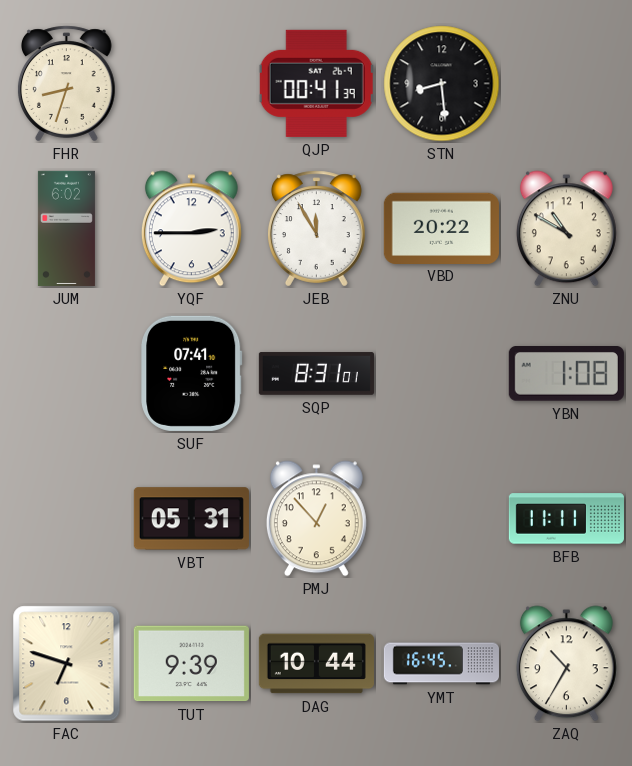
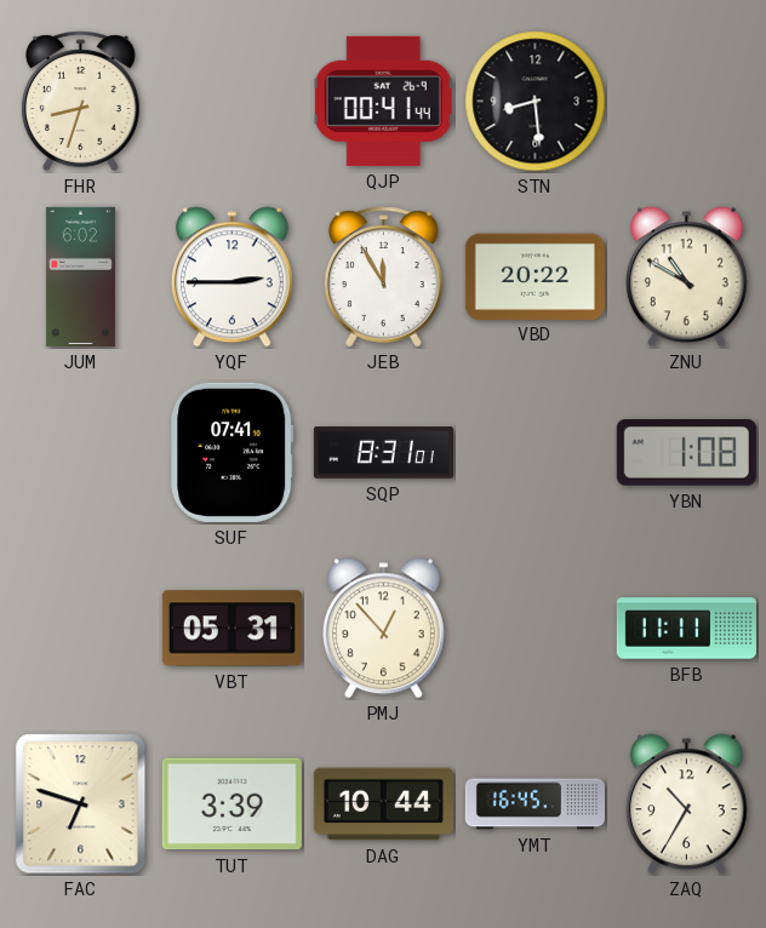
QJP: 00:41:39 -> 00:41:44
TUT: 9:39 -> 3:39
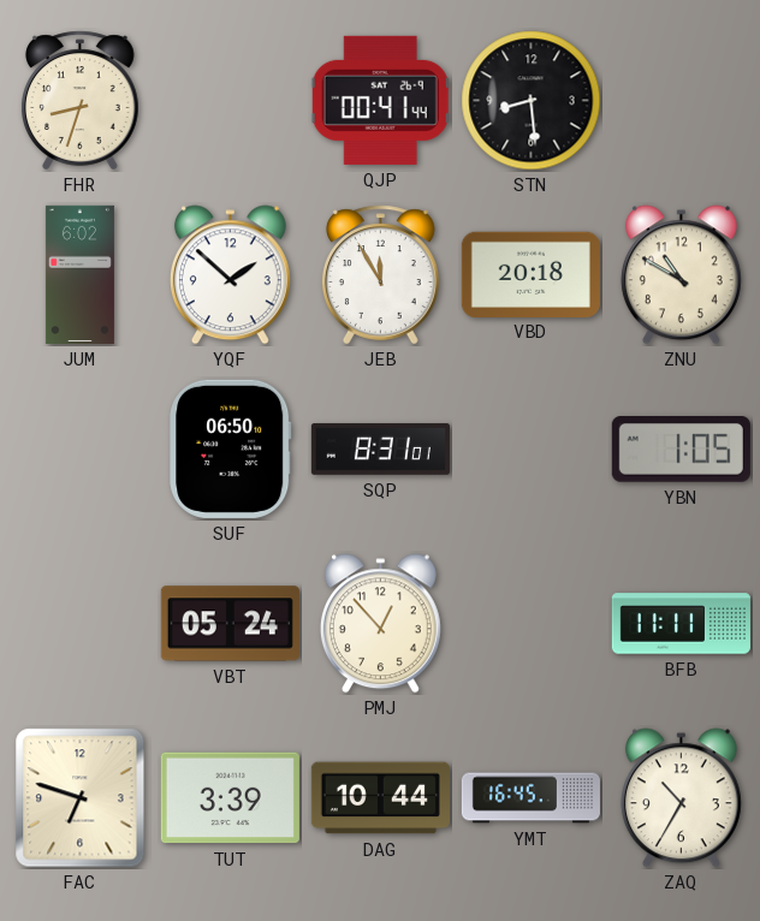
YQF: 2:45 -> 1:52
VBD: 20:22 -> 20:18
SUF: 07:41 -> 06:50
YBN: 1:08 -> 1:05
VBT: 05:31 -> 05:24
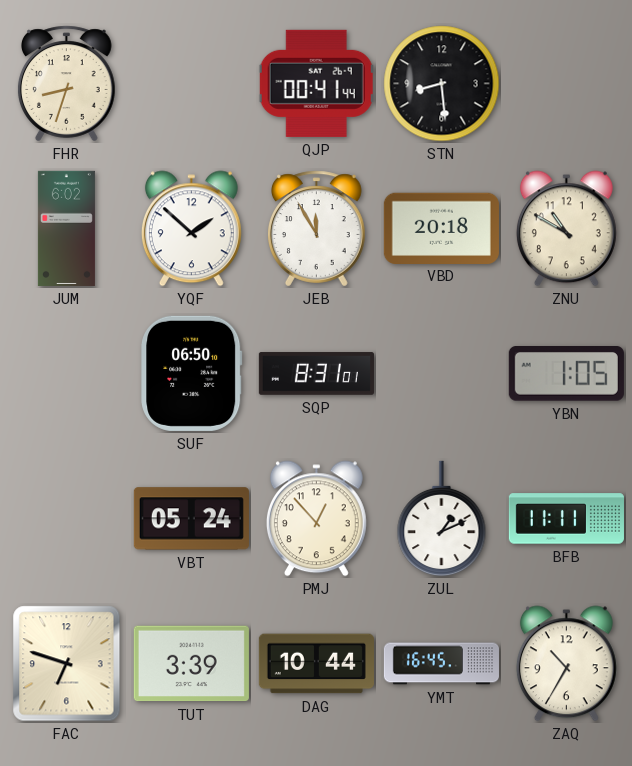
ZUL: none -> 1:11
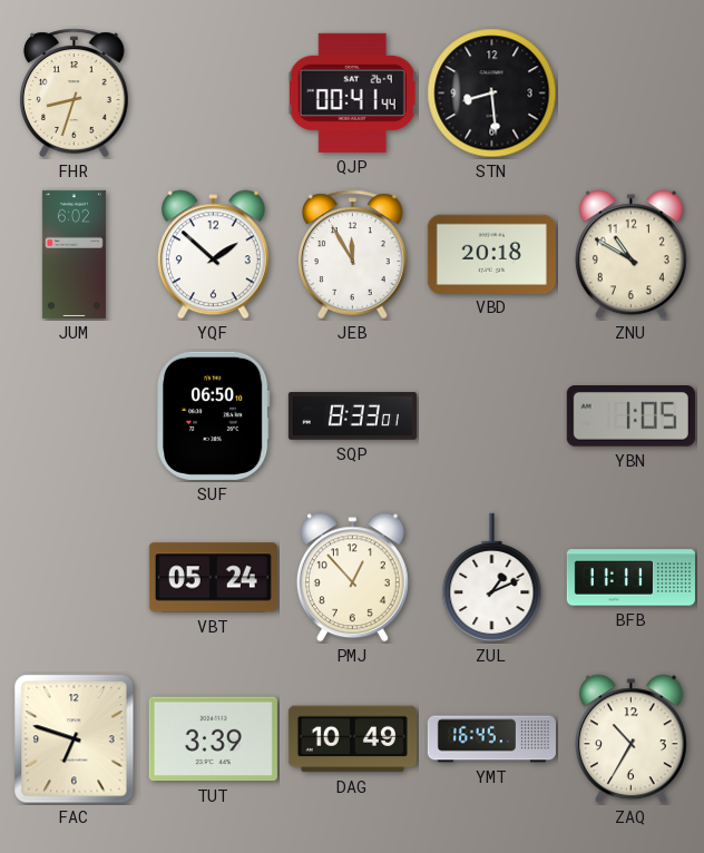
SQP: 8:31 -> 8:33
DAG: 10:44 -> 10:49
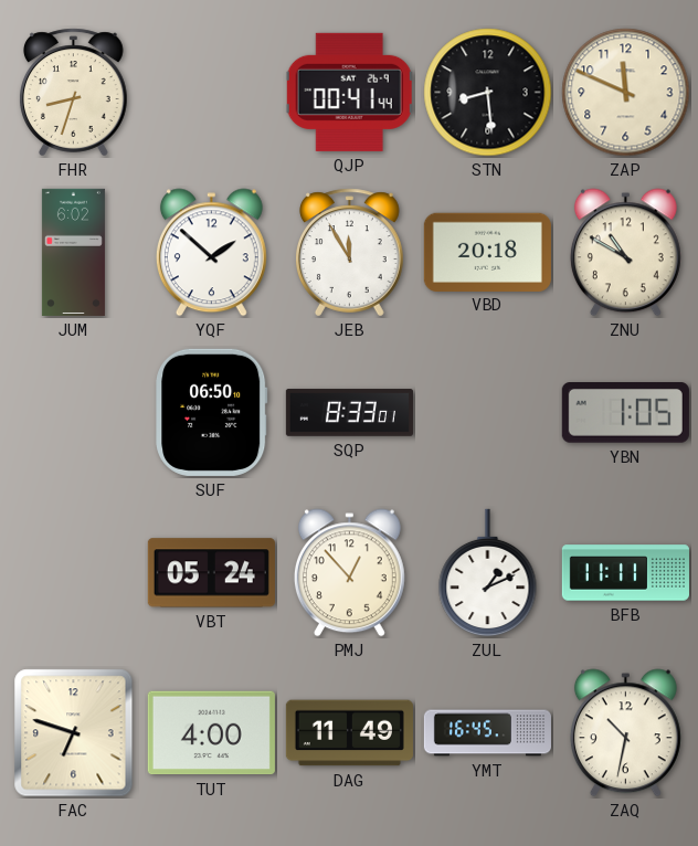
ZAP: none -> 11:49
TUT: 3:39 -> 4:00
DAG: 10:49 -> 11:49
ZAQ: 10:35 -> 10:32
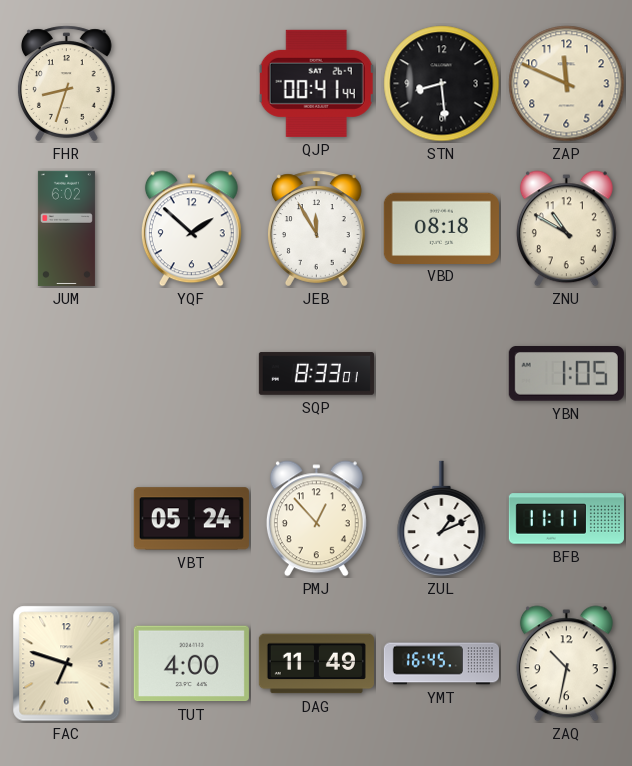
VBD: 20:18 -> 08:18
SUF: 06:50 -> none
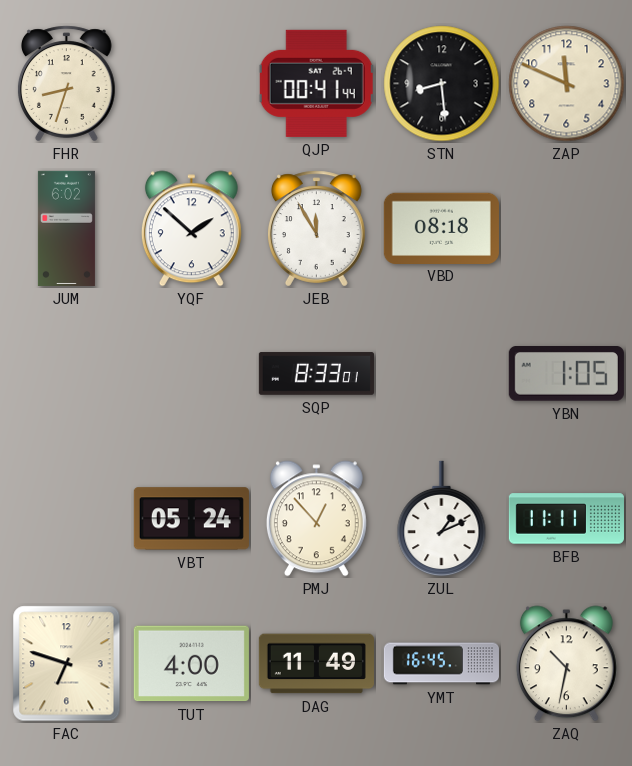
ZNU: 10:50 -> none
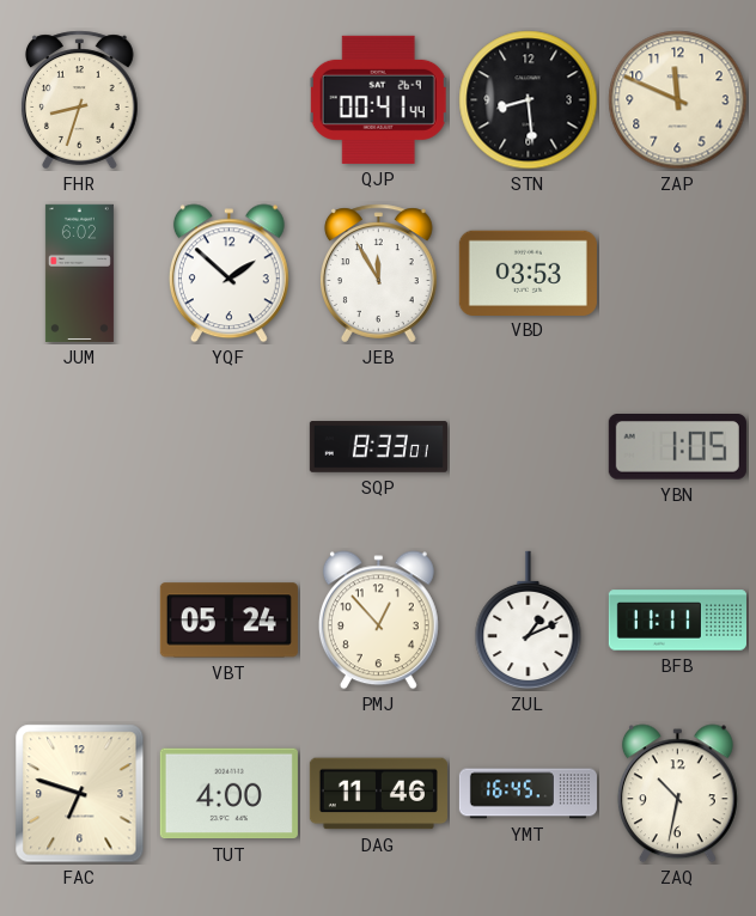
VBD: 08:18 -> 03:53
DAG: 11:49 -> 11:46
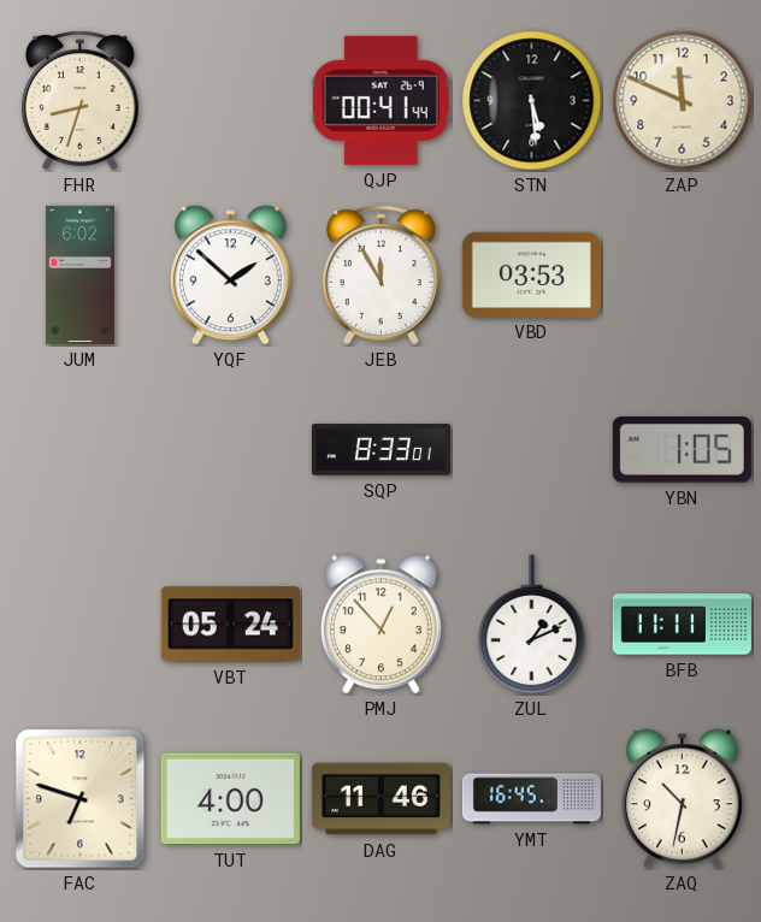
STN: 8:29 -> 5:29
